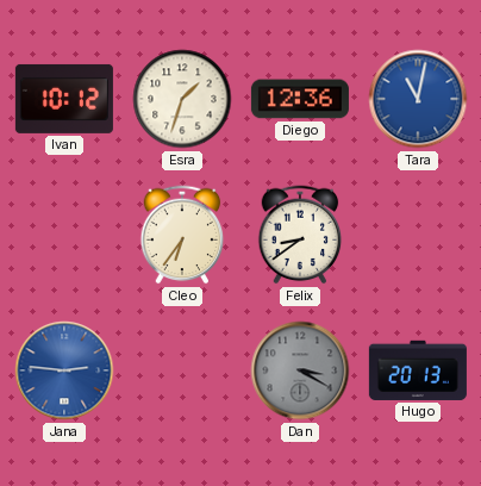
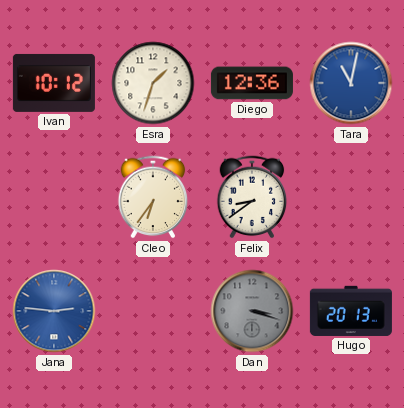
Dan: 3:20 -> 3:18
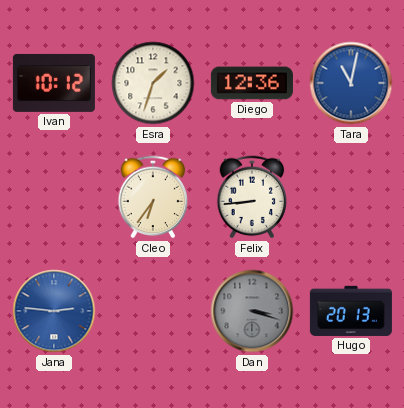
Felix: 8:39 -> 8:44
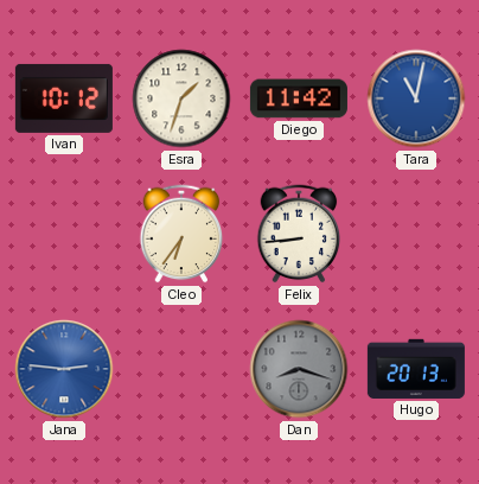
Diego: 12:36 -> 11:42
Dan: 3:18 -> 8:18
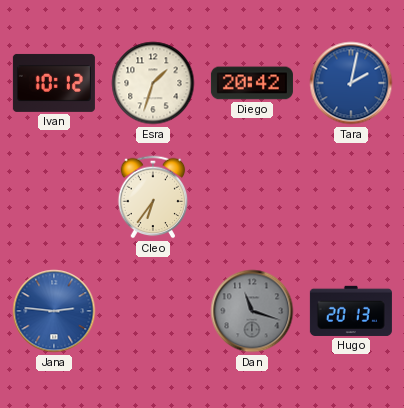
Diego: 11:42 -> 20:42
Tara: 11:02 -> 2:02
Felix: 8:44 -> none
Dan: 8:18 -> 11:18
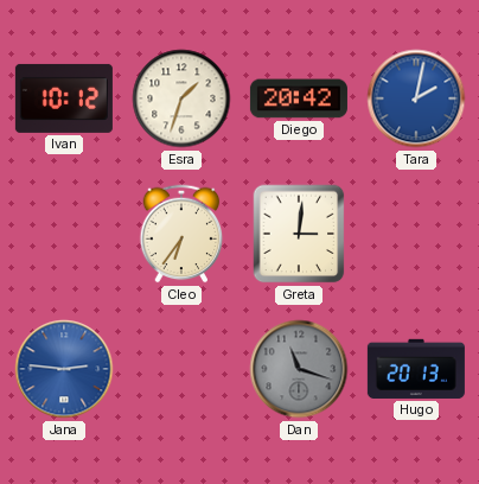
Greta: none -> 3:01
